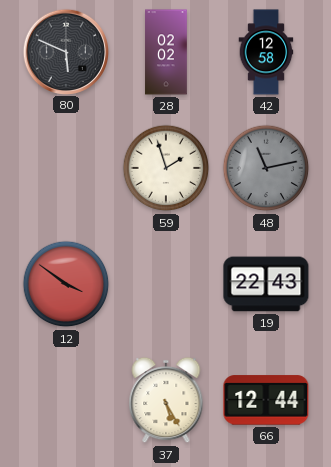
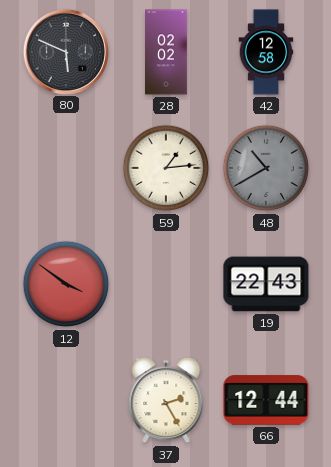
59: 1:57 -> 1:14
48: 11:13 -> 10:40
37: 5:25 -> 2:25
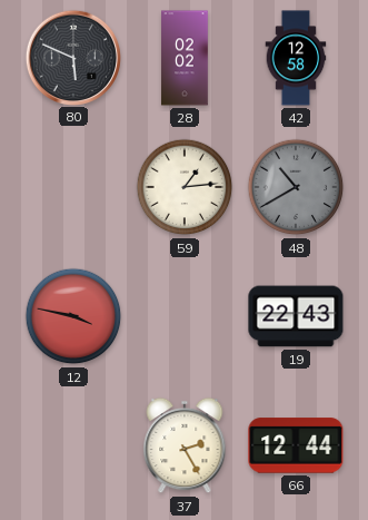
12: 3:51 -> 3:47
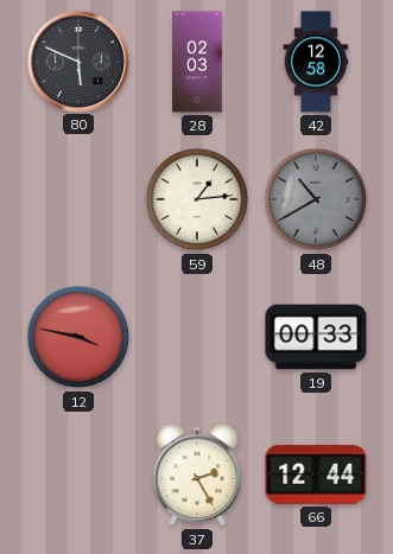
28: 02:02 -> 02:03
19: 22:43 -> 00:33
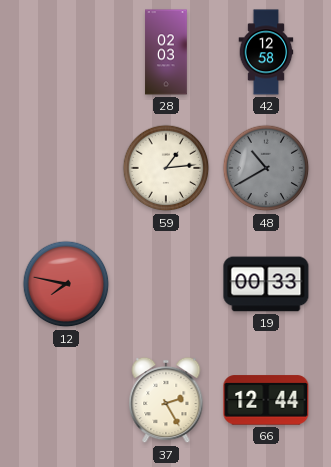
80: 5:49 -> none
12: 3:47 -> 7:47
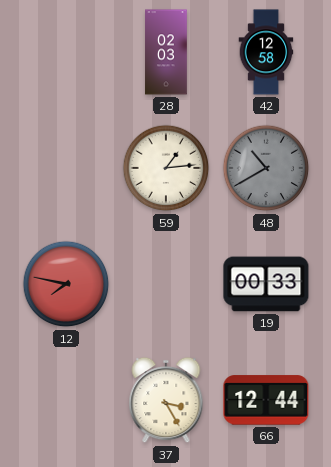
37: 2:25 -> 3:25
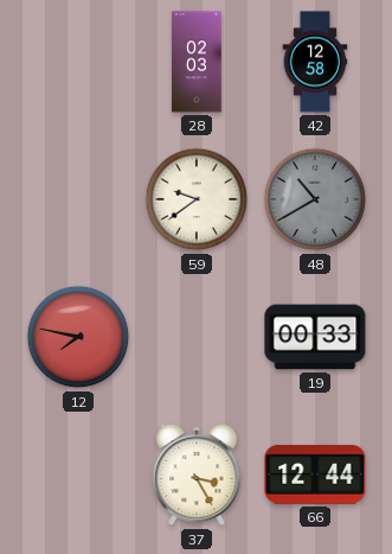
59: 1:14 -> 9:39
